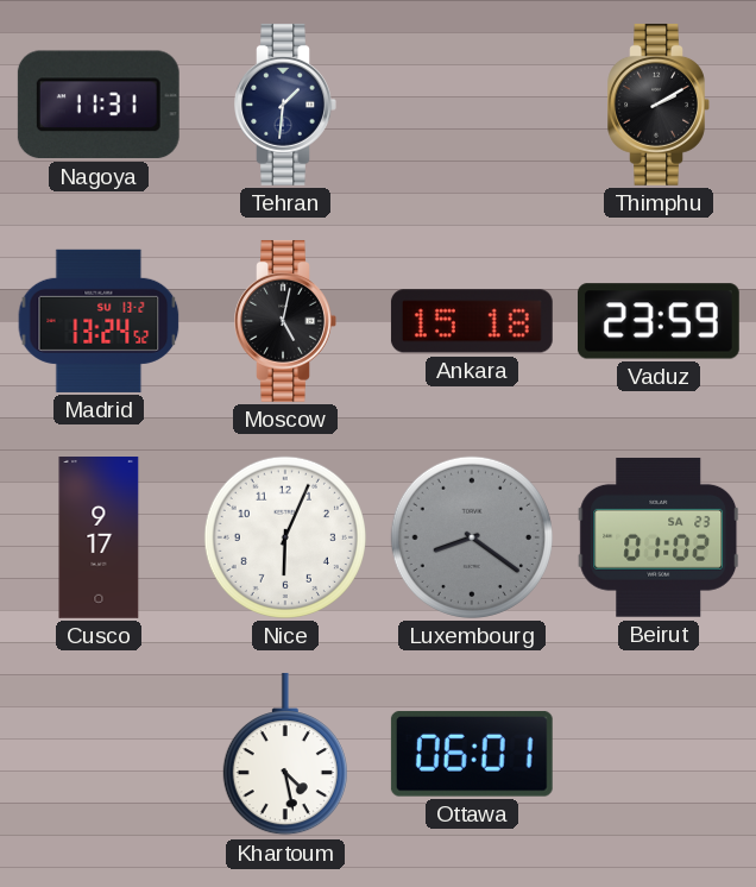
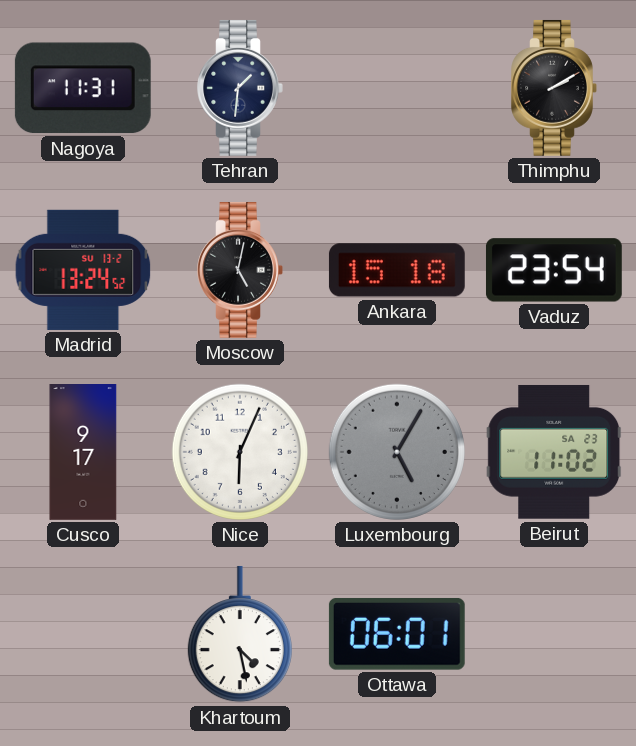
Vaduz: 23:59 -> 23:54
Luxembourg: 8:21 -> 5:05
Beirut: 01:02 -> 11:02
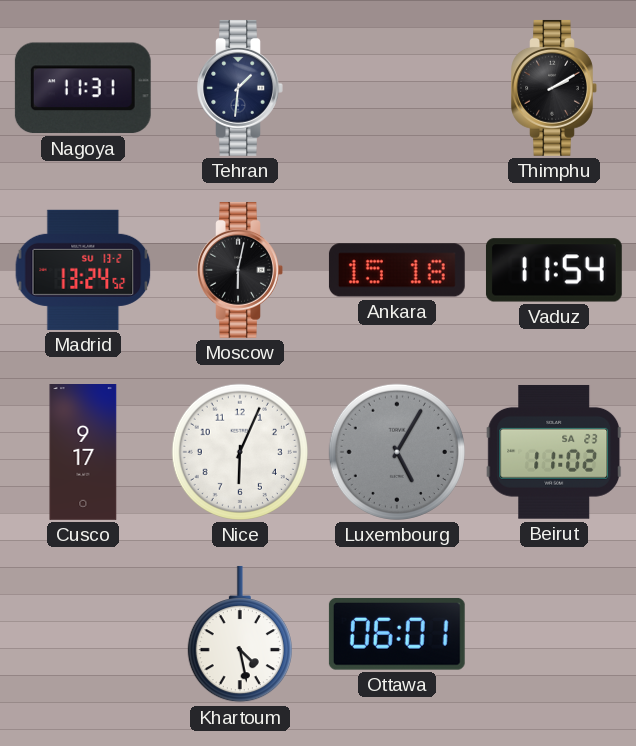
Moscow: 5:02 -> 6:02
Vaduz: 23:54 -> 11:54
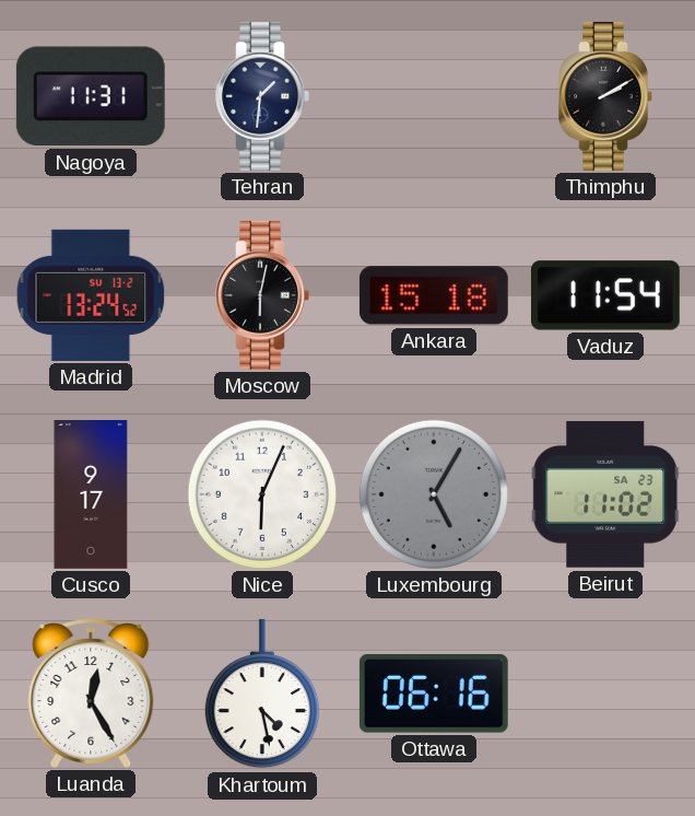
Luanda: none -> 12:25
Ottawa: 06:01 -> 06:16
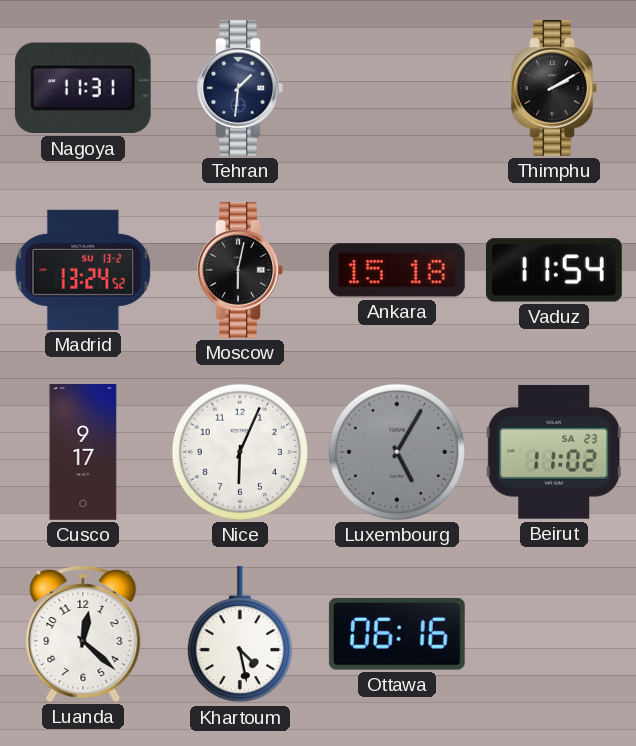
Luanda: 12:25 -> 12:22
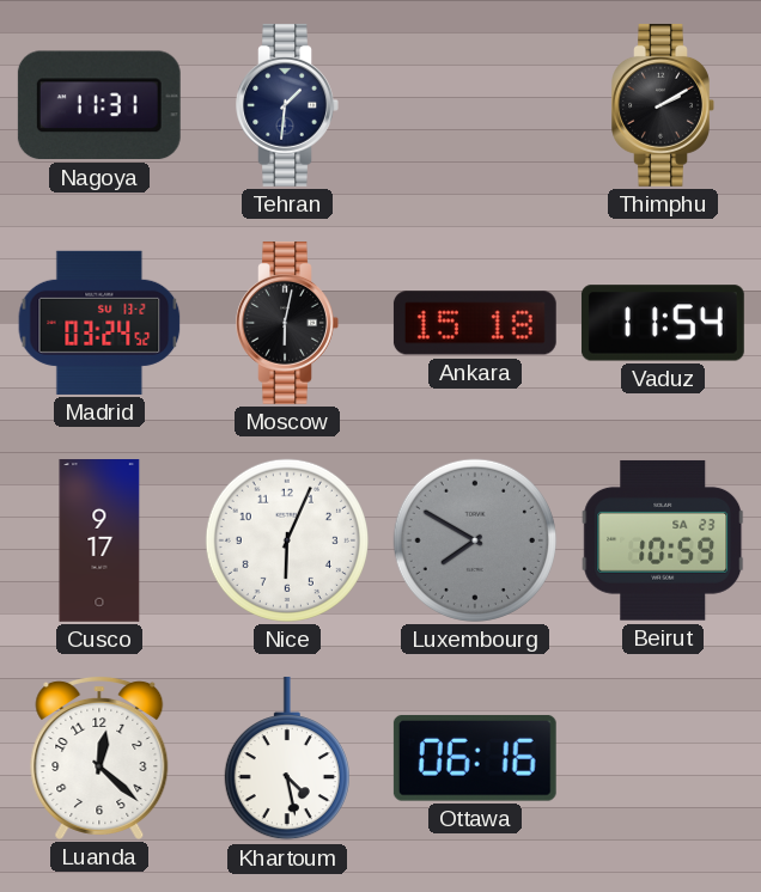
Madrid: 13:24 -> 03:24
Luxembourg: 5:05 -> 7:50
Beirut: 11:02 -> 10:59
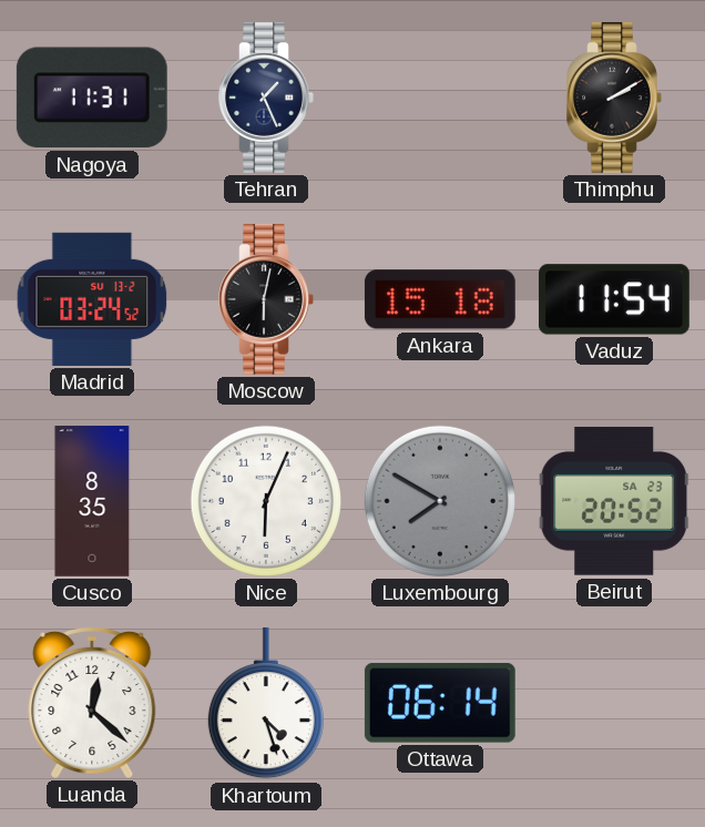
Tehran: 1:31 -> 1:26
Cusco: 9:17 -> 8:35
Beirut: 10:59 -> 20:52
Khartoum: 4:28 -> 4:27
Ottawa: 06:16 -> 06:14
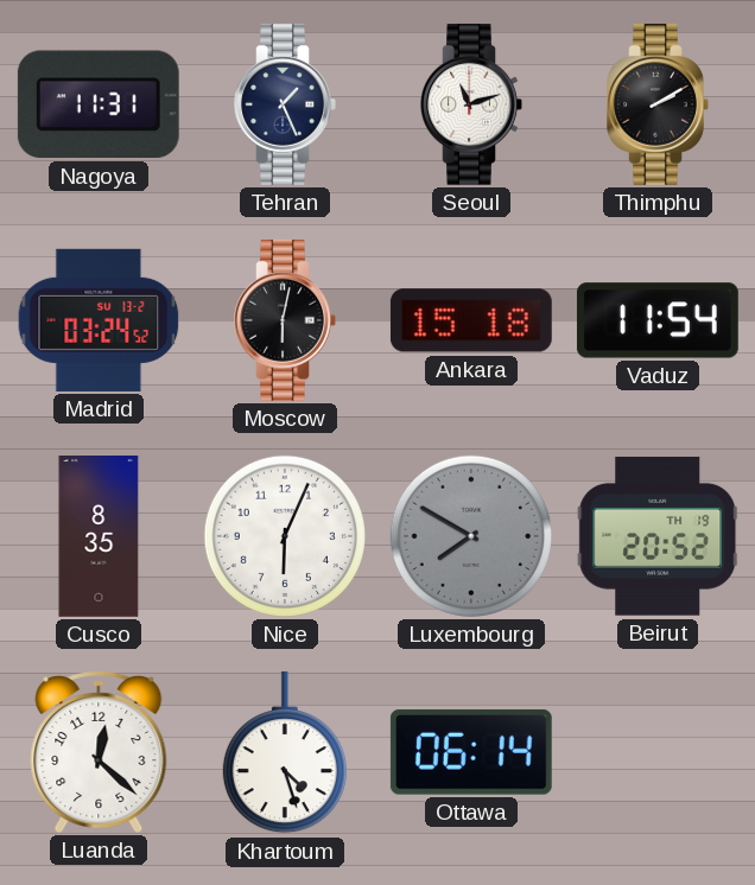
Seoul: none -> 11:12
Beirut date: SA 23 -> TH 19
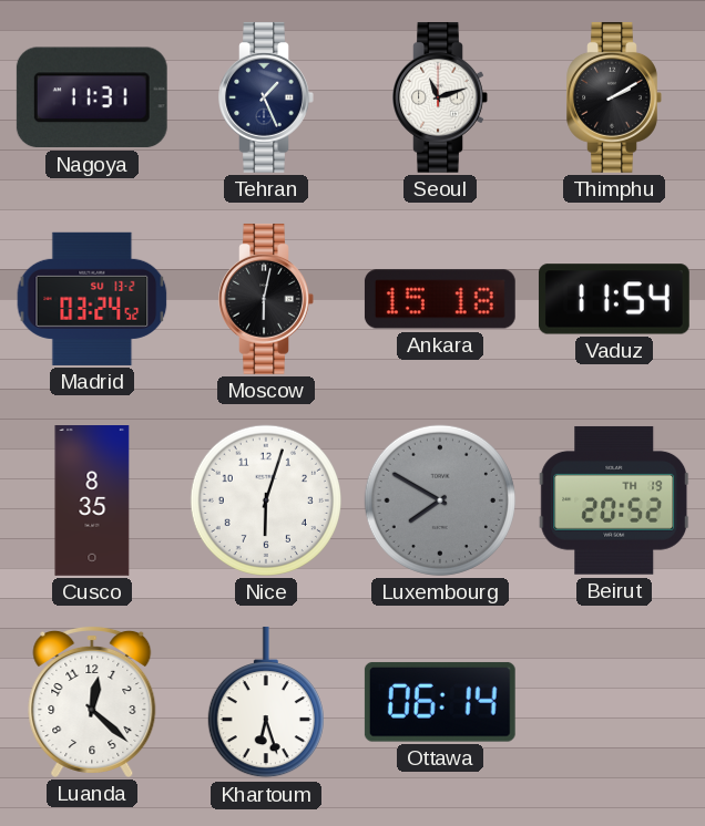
Nice: 6:04 -> 6:03
Khartoum: 4:27 -> 6:27
